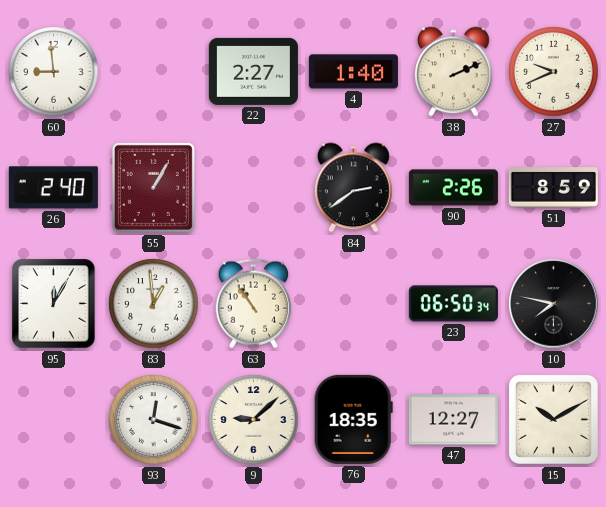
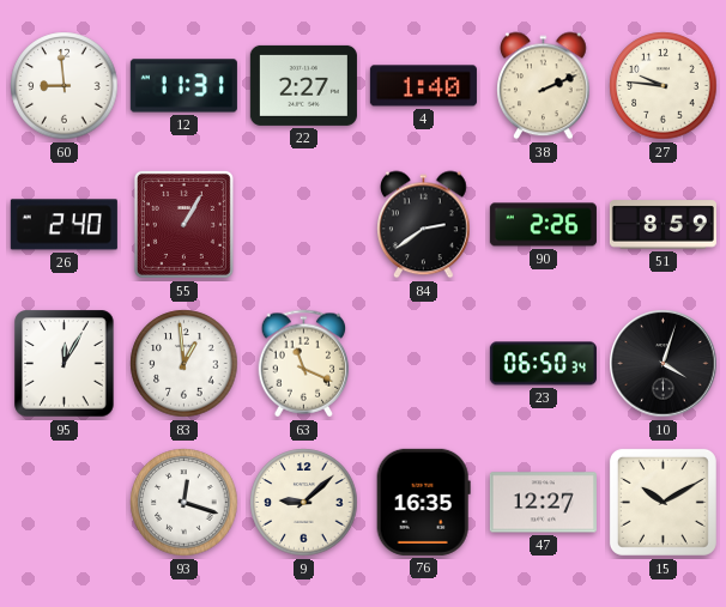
12: none -> 11:31
27: 9:41 -> 9:46
63: 10:54 -> 11:19
10: 7:47 -> 4:03
76: 18:35 -> 16:35
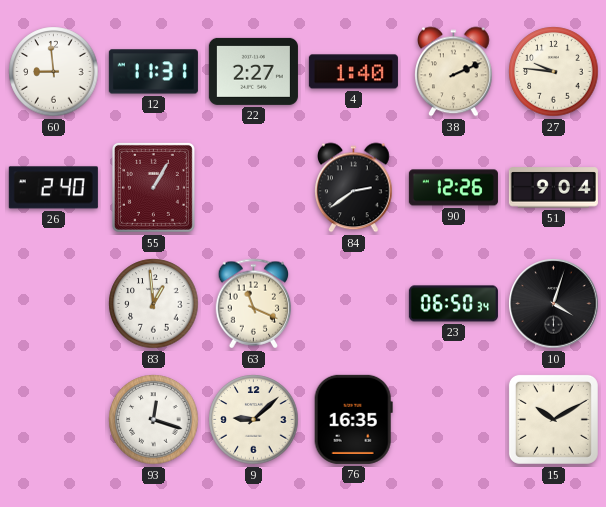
90: 2:26 -> 12:26
51: 8:59 -> 9:04
95: 12:05 -> none
47: 12:27 -> none
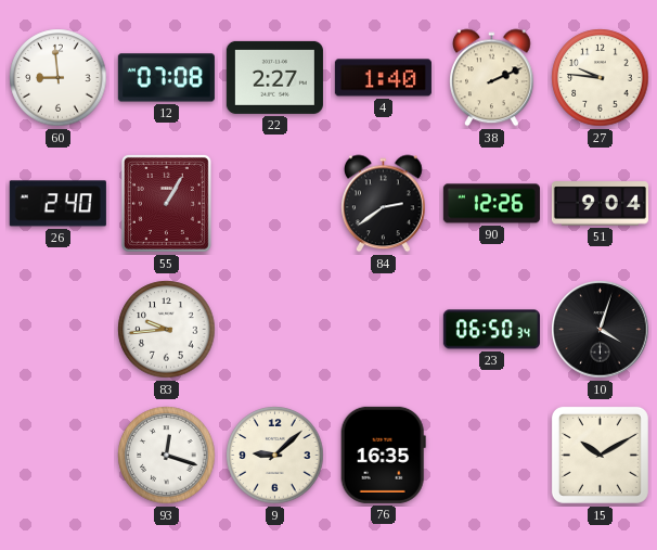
12: 11:31 -> 07:08
83: 12:59 -> 9:44
63: 11:19 -> none
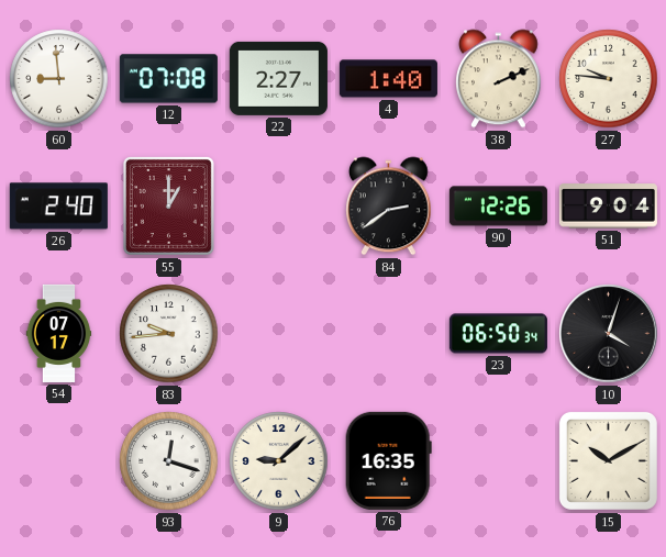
55: 1:05 -> 1:00
54: none -> 07:17
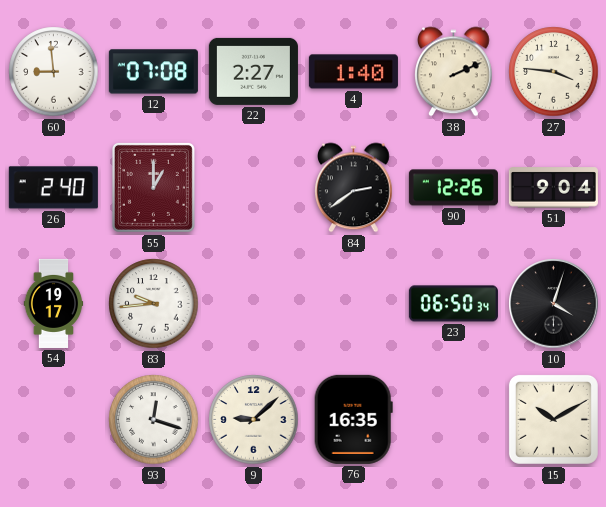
27: 9:46 -> 3:46
54: 07:17 -> 19:17
